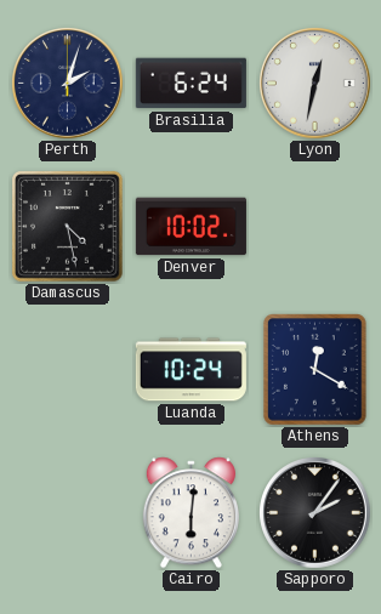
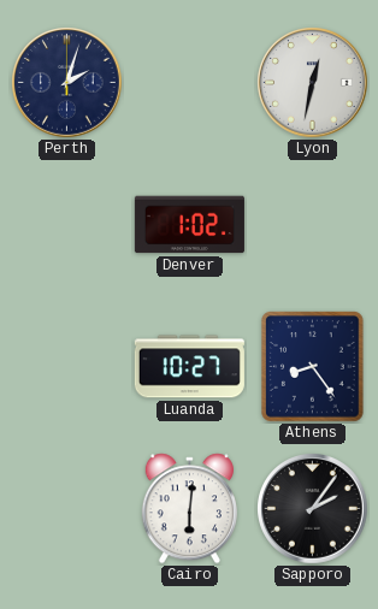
Brasilia: 6:24 -> none
Damascus: 4:28 -> none
Denver: 10:02 -> 1:02
Luanda: 10:24 -> 10:27
Athens: 12:20 -> 8:24
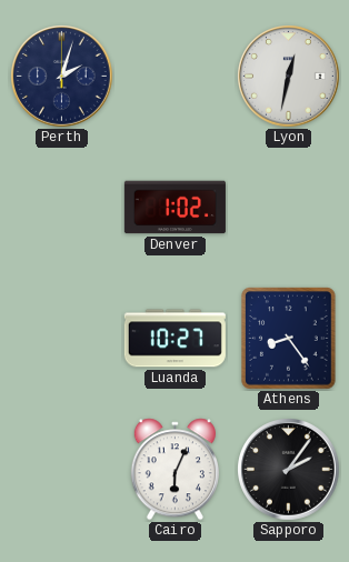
Cairo: 6:01 -> 6:04
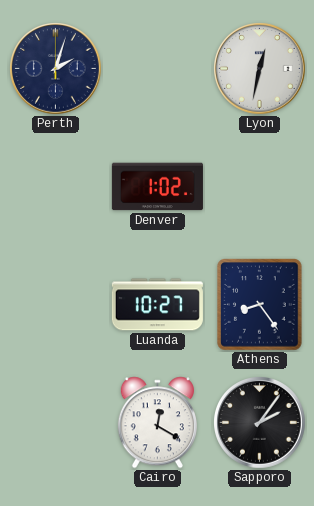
Cairo: 6:04 -> 12:20
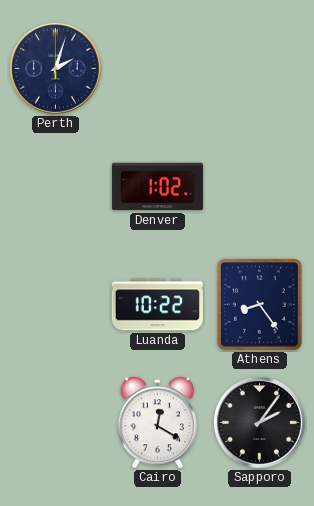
Lyon: 12:32 -> none
Luanda: 10:27 -> 10:22
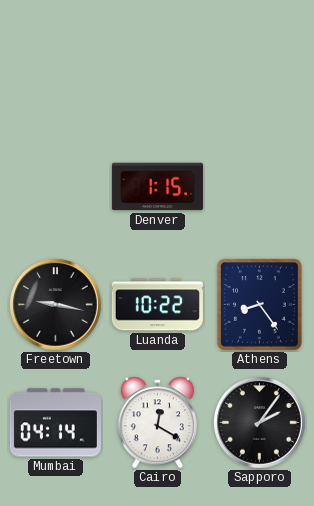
Perth: 2:03 -> none
Denver: 1:02 -> 1:15
Freetown: none -> 9:17
Mumbai: none -> 04:14
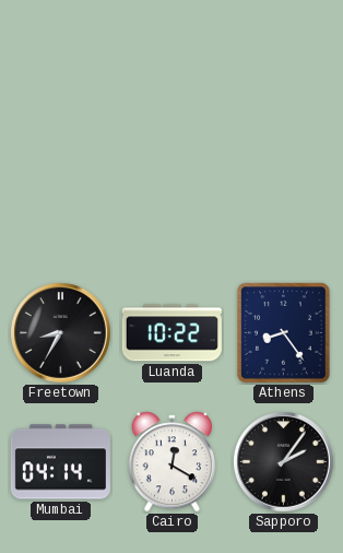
Denver: 1:15 -> none
Freetown: 9:17 -> 8:35
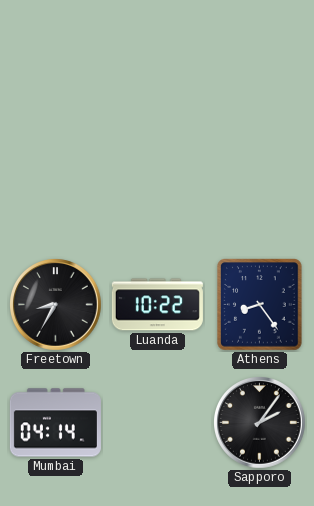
Cairo: 12:20 -> none
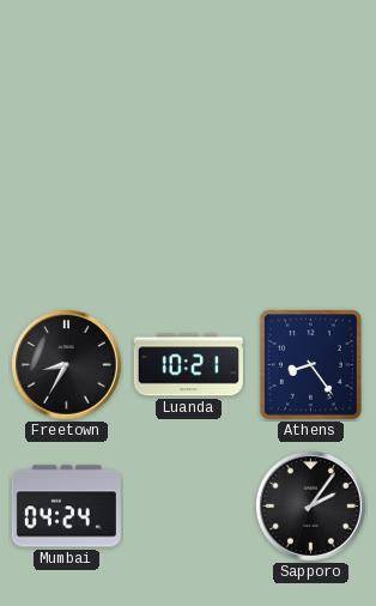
Luanda: 10:22 -> 10:21
Mumbai: 04:14 -> 04:24
